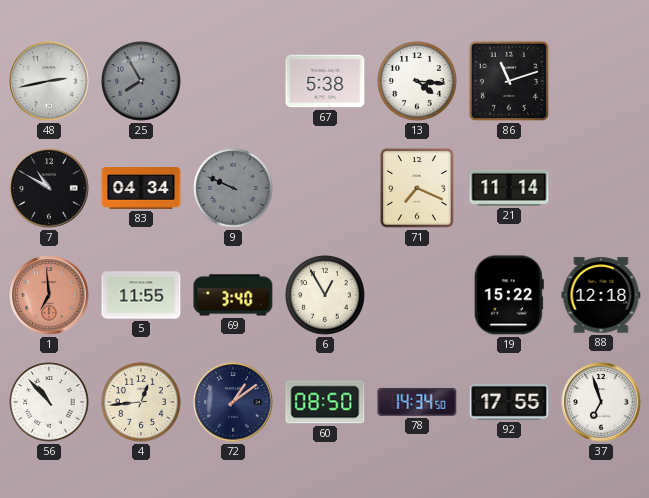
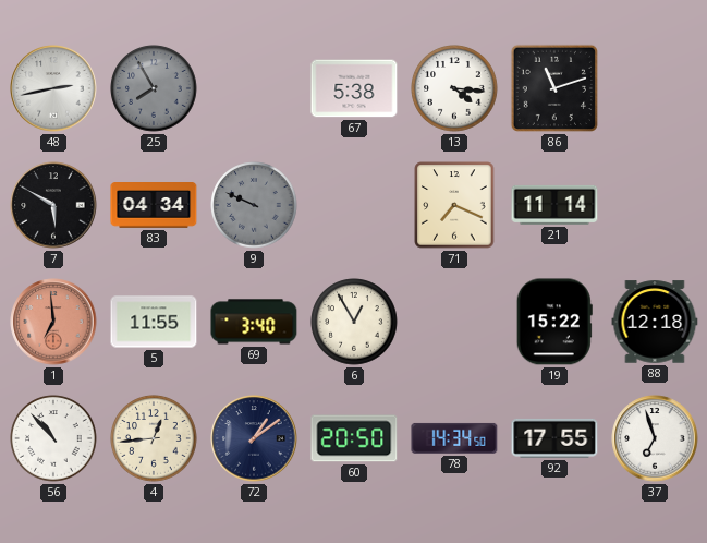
7: 10:50 -> 5:50
60: 08:50 -> 20:50
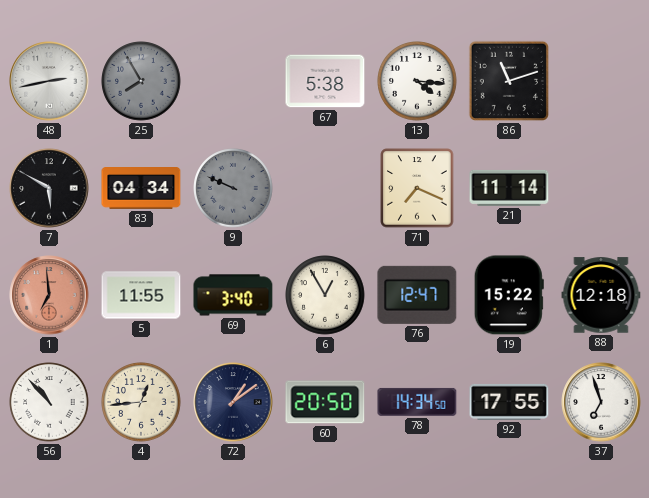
76: none -> 12:47
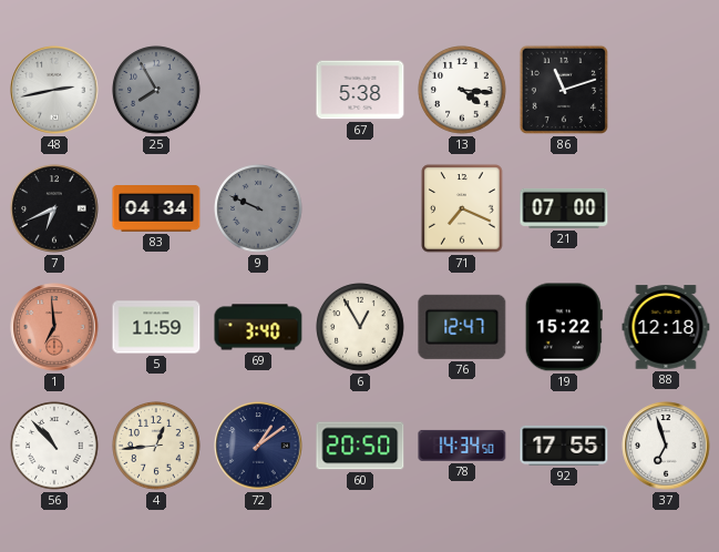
7: 5:50 -> 6:41
21: 11:14 -> 07:00
5: 11:55 -> 11:59
